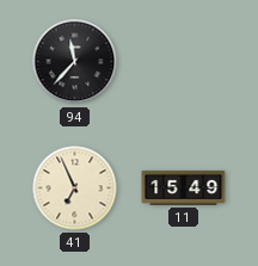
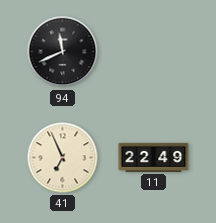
94: 11:37 -> 11:41
11: 15:49 -> 22:49
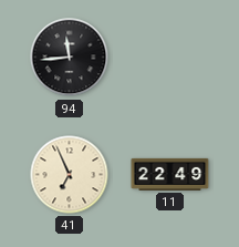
94: 11:41 -> 11:44
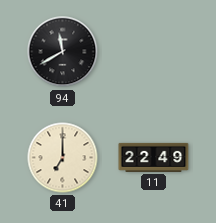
94: 11:44 -> 11:40
41: 6:56 -> 7:00
